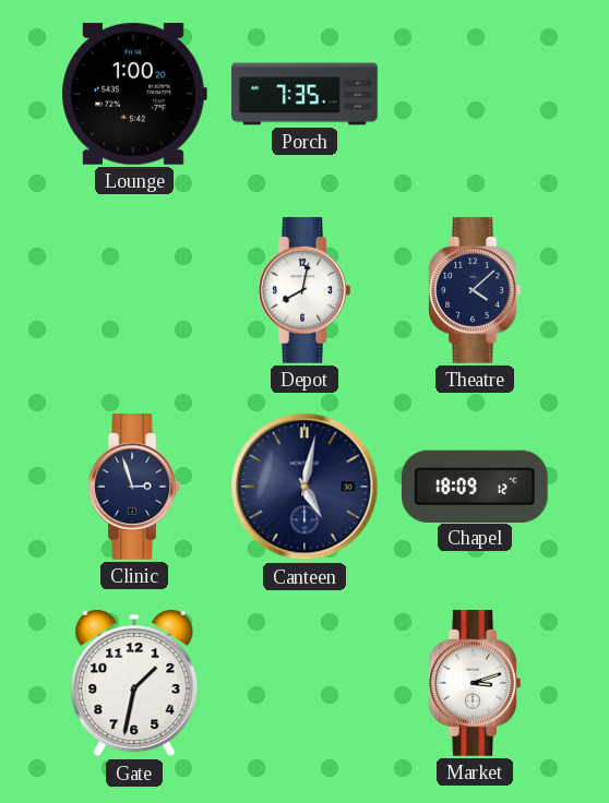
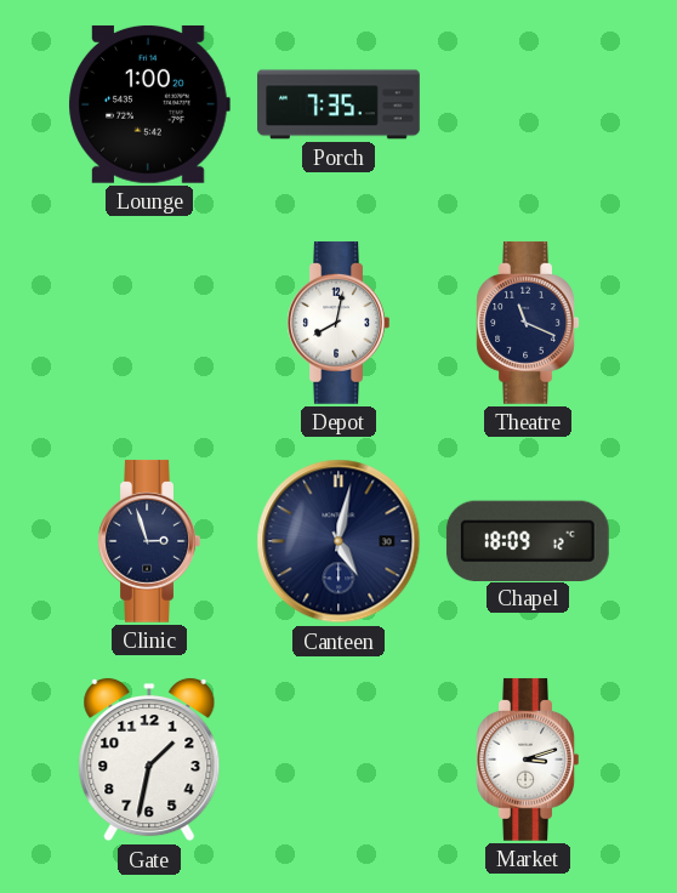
Theatre: 4:08 -> 11:19
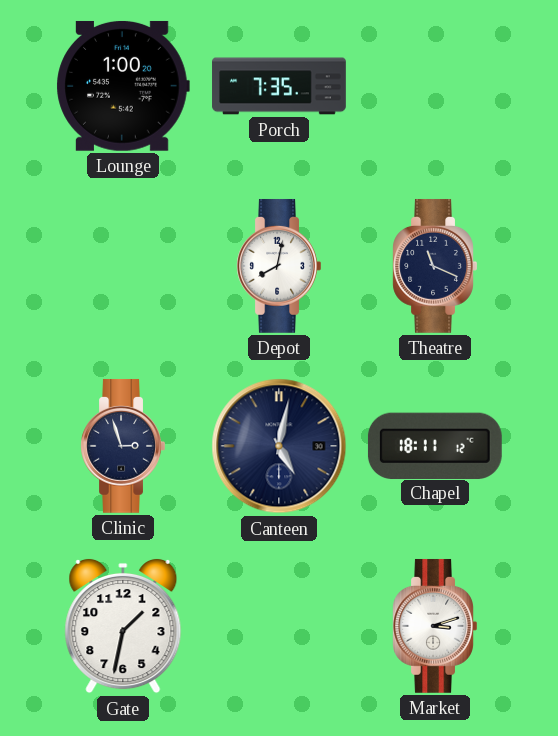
Chapel: 18:09 -> 18:11
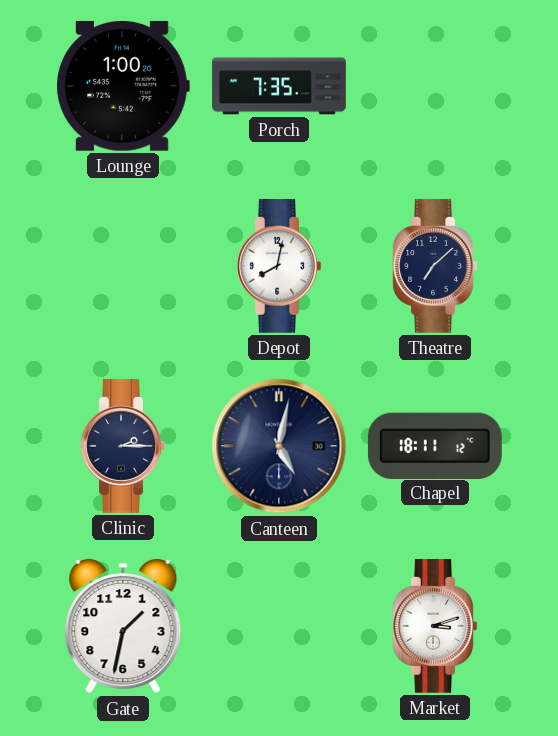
Theatre: 11:19 -> 7:08
Clinic: 2:57 -> 2:15
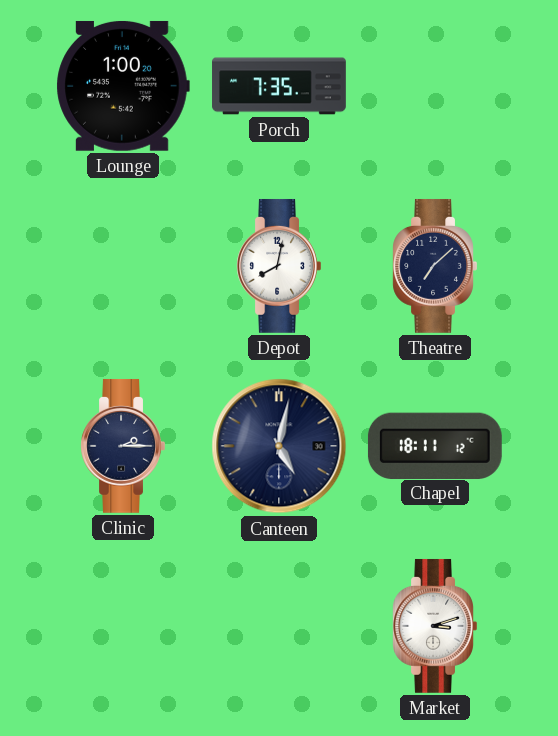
Gate: 1:32 -> none
